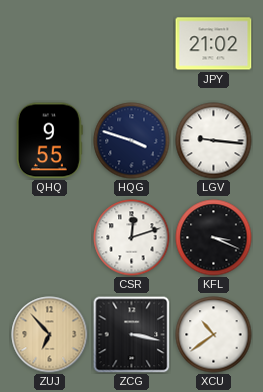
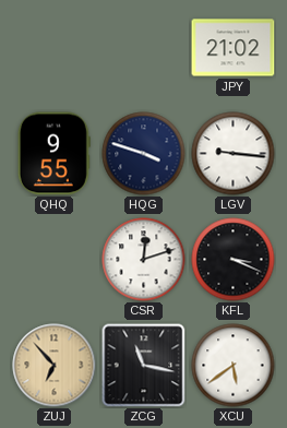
ZCG: 3:17 -> 11:17
XCU: 10:39 -> 5:39
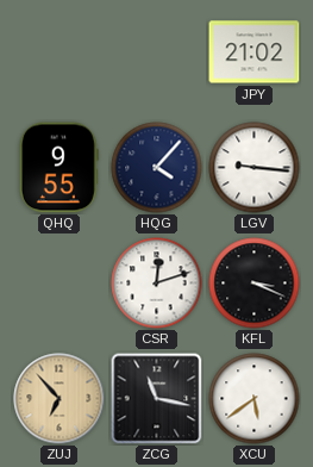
HQG: 3:48 -> 4:07
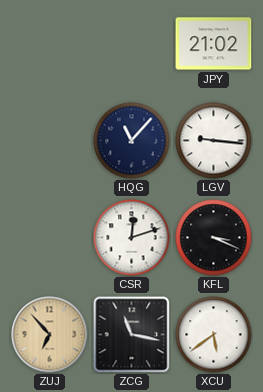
QHQ: 9:55 -> none
HQG: 4:07 -> 11:07
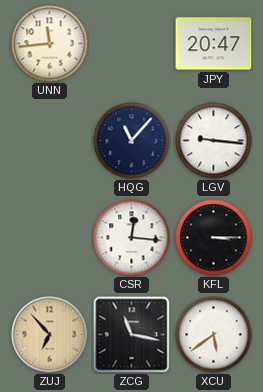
UNN: none -> 11:44
JPY: 21:02 -> 20:47
CSR: 12:12 -> 12:16
KFL: 3:19 -> 3:15
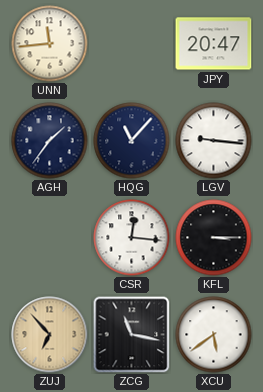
AGH: none -> 1:36
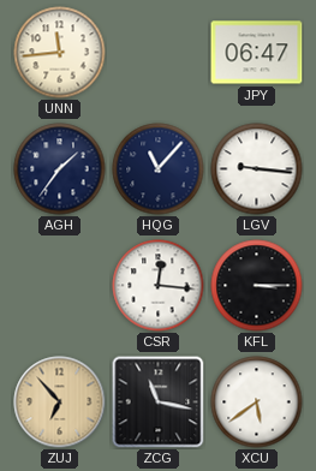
JPY: 20:47 -> 06:47
